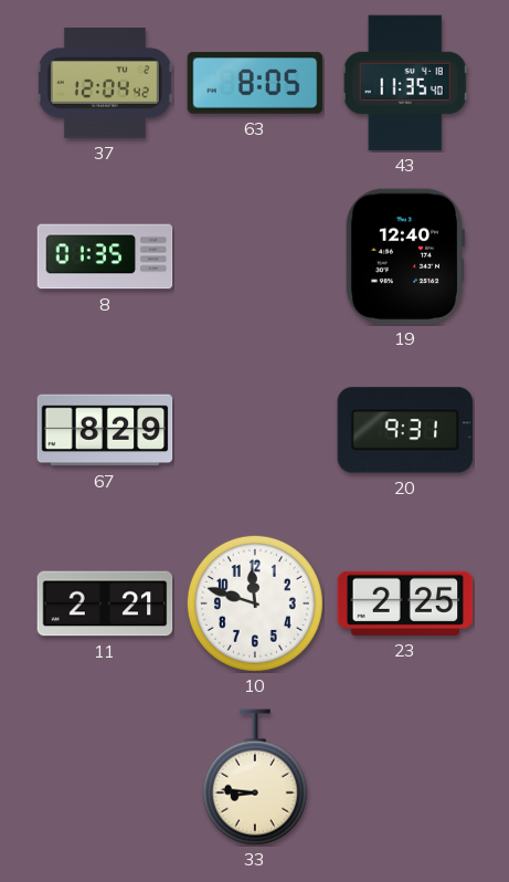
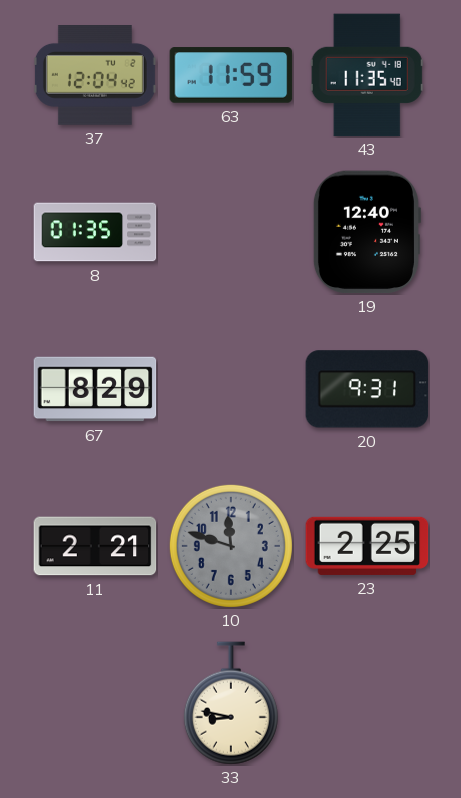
63: 8:05 -> 11:59
10 dial: white -> grey
33: 8:46 -> 8:47
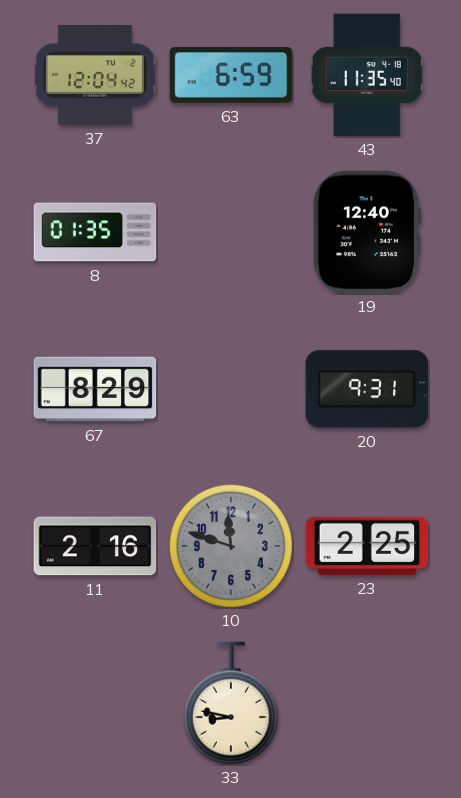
63: 11:59 -> 6:59
11: 2:21 -> 2:16
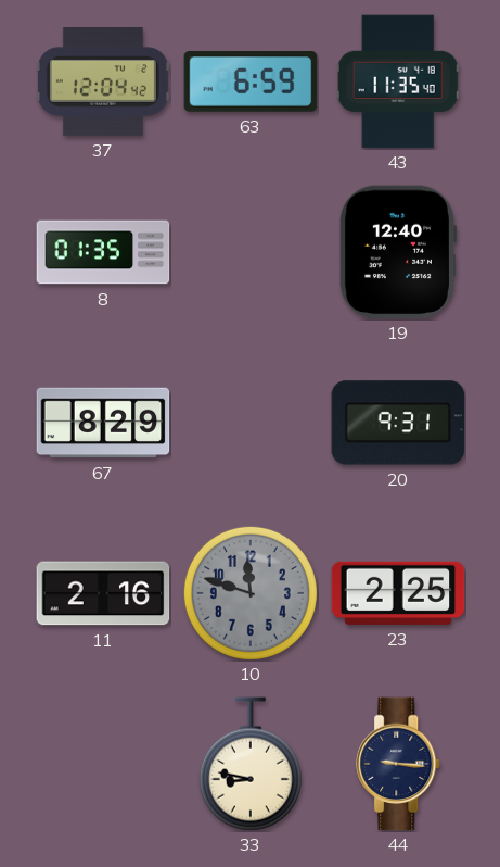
44: none -> 9:16
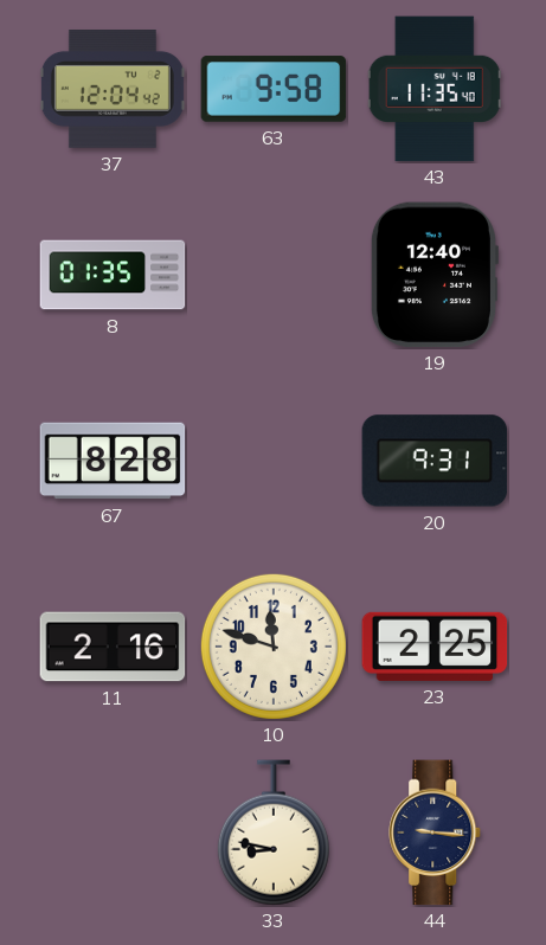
63: 6:59 -> 9:58
67: 8:29 -> 8:28
10 dial: grey -> cream
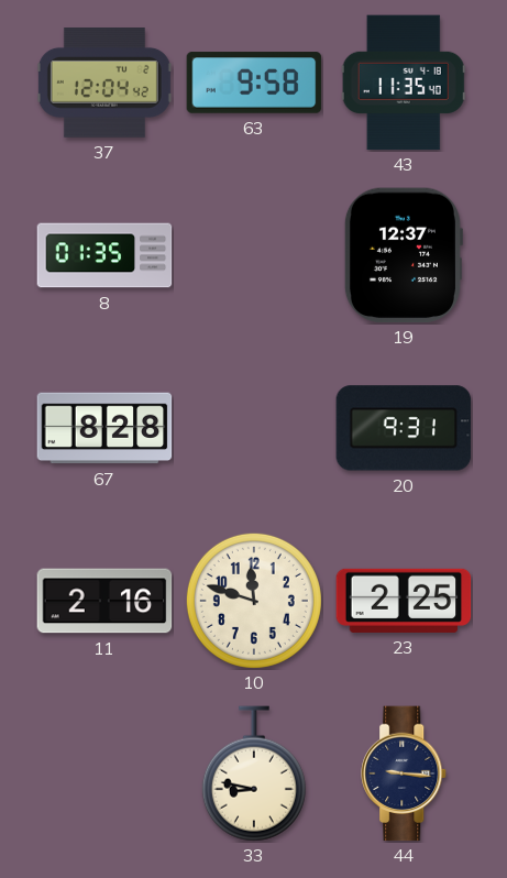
19: 12:40 -> 12:37
